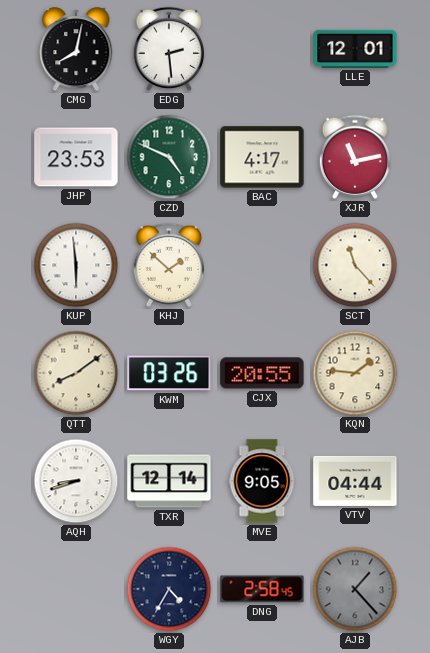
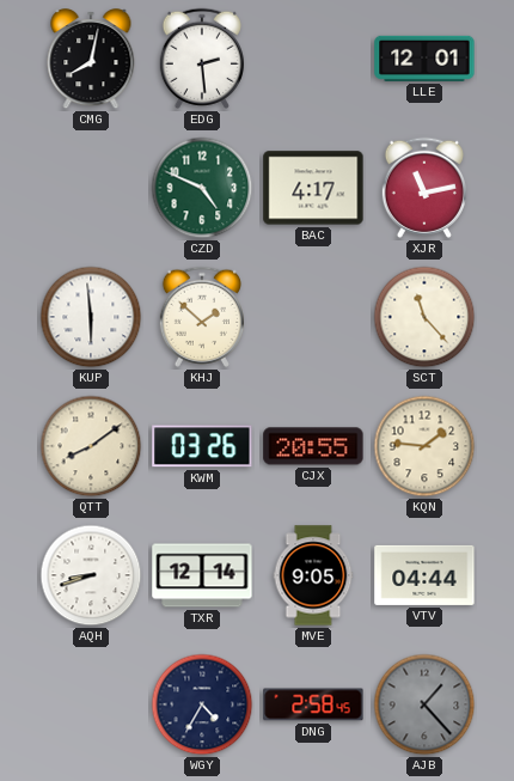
JHP: 23:53 -> none
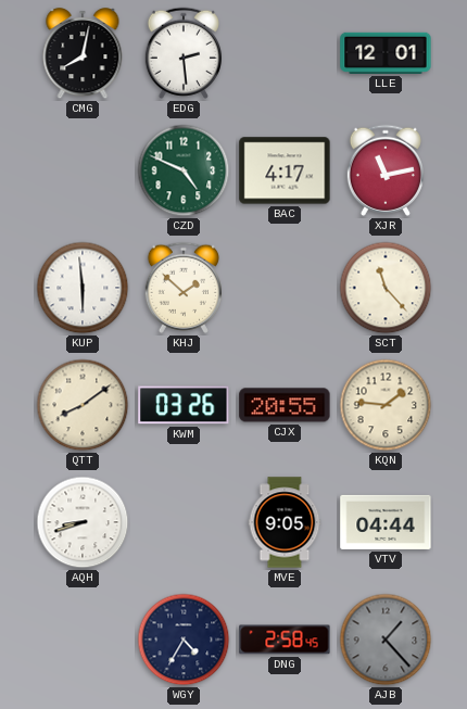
TXR: 12:14 -> none
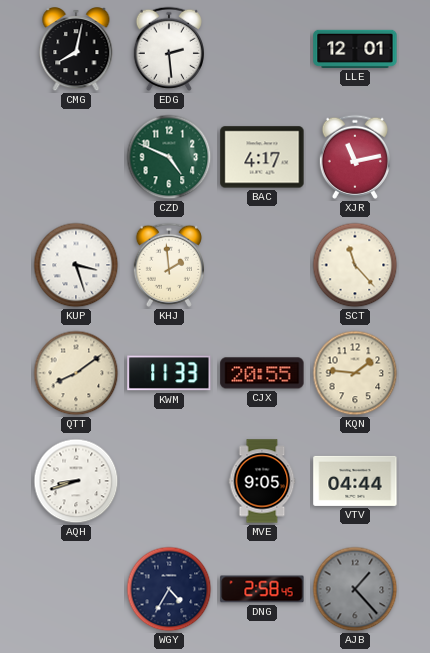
KUP: 5:59 -> 3:27
KHJ: 1:52 -> 1:59
KWM: 03:26 -> 11:33
